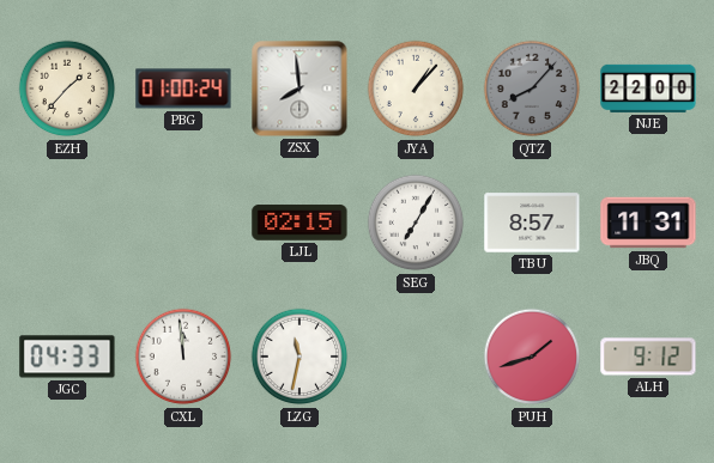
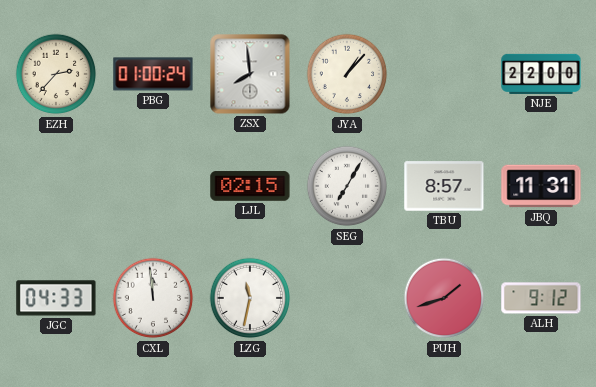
EZH: 1:37 -> 2:37
QTZ: 8:07 -> none
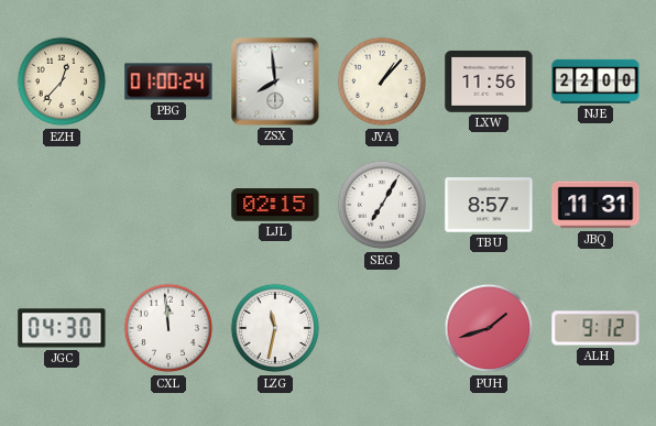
EZH: 2:37 -> 12:37
LXW: none -> 11:56
JGC: 04:33 -> 04:30
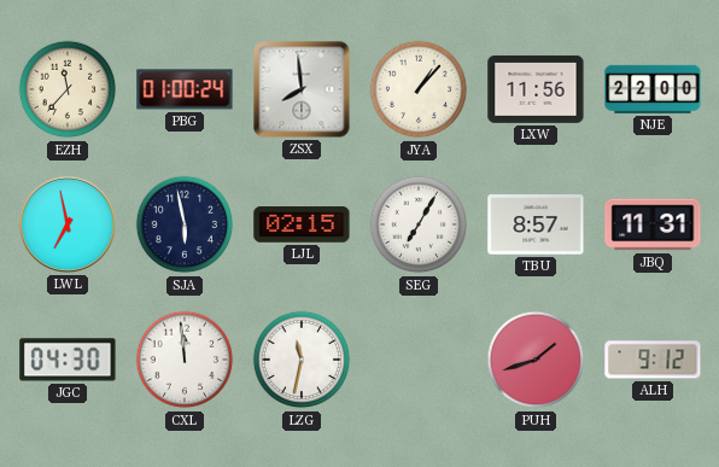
EZH: 12:37 -> 11:37
LWL: none -> 6:58
SJA: none -> 5:58
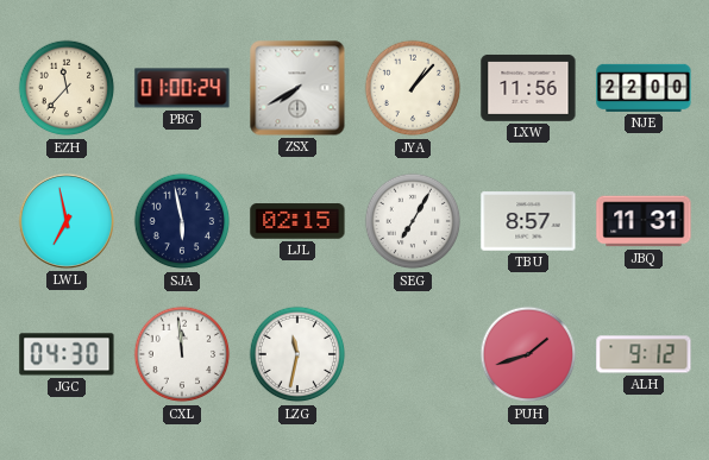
ZSX: 7:59 -> 7:40
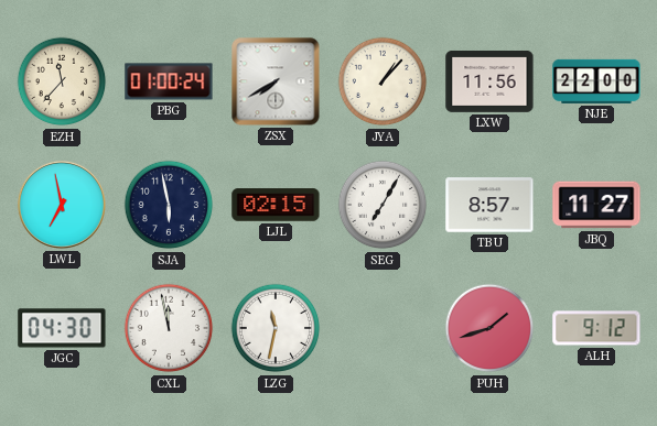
JBQ: 11:31 -> 11:27
CXL: 11:59 -> 11:58
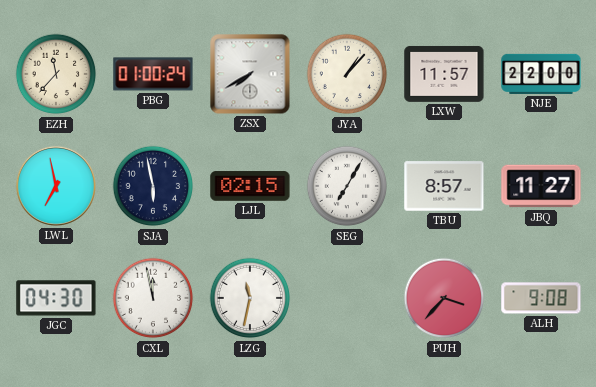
LXW: 11:56 -> 11:57
PUH: 1:42 -> 3:37
ALH: 9:12 -> 9:08
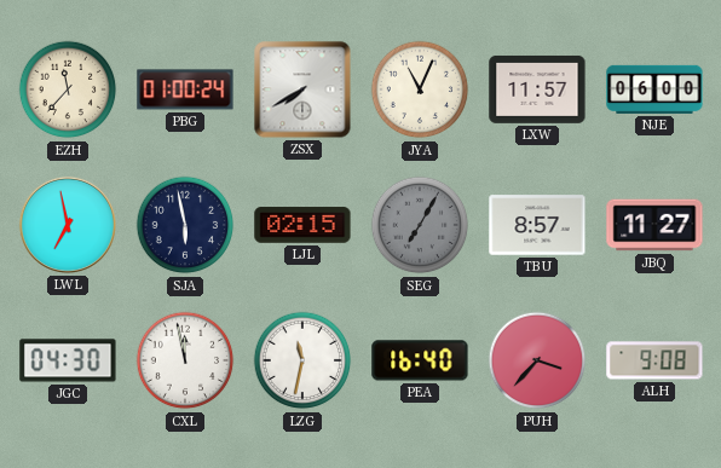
JYA: 1:07 -> 11:04
NJE: 22:00 -> 06:00
SEG dial: white -> grey
PEA: none -> 16:40
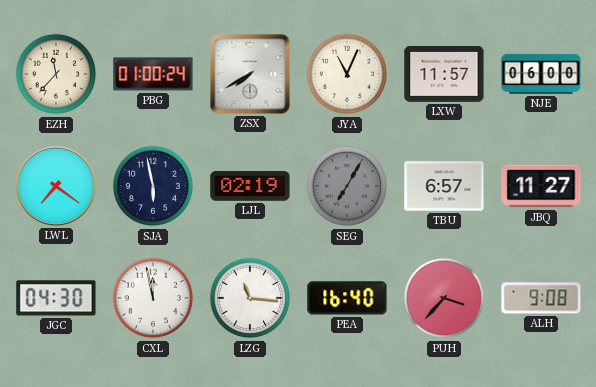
LWL: 6:58 -> 7:21
LJL: 02:15 -> 02:19
TBU: 8:57 -> 6:57
LZG: 11:32 -> 11:16
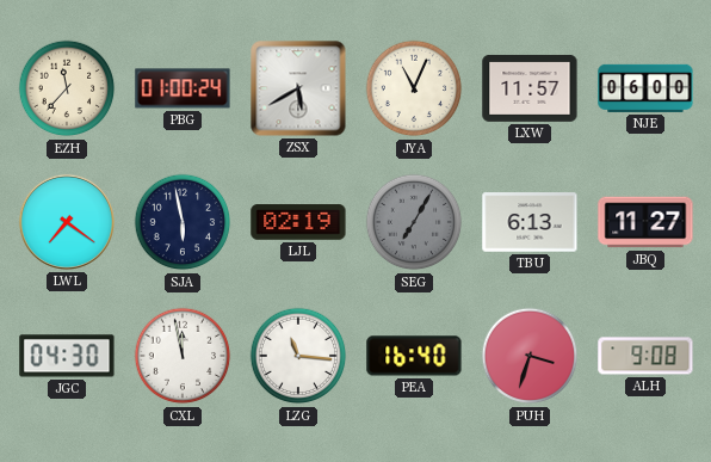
ZSX: 7:40 -> 5:40
TBU: 6:57 -> 6:13
PUH: 3:37 -> 3:33
